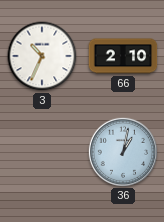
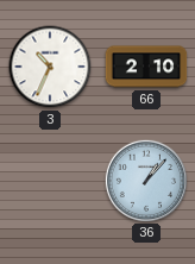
36: 1:02 -> 1:07
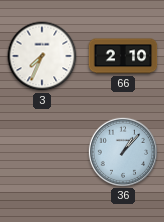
3: 10:34 -> 7:34
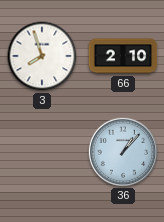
3: 7:34 -> 7:57
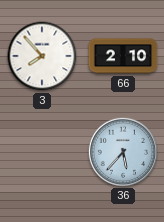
3: 7:57 -> 7:53
36: 1:07 -> 5:37
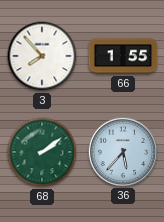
66: 2:10 -> 1:55
68: none -> 2:09
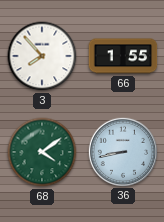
68: 2:09 -> 4:09
36: 5:37 -> 8:43
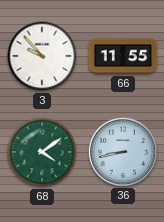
3: 7:53 -> 9:53
66: 1:55 -> 11:55
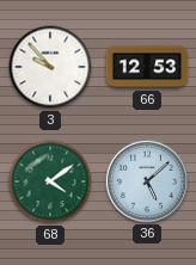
66: 11:55 -> 12:53
36: 8:43 -> 5:08
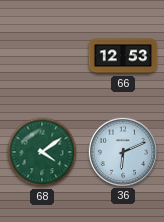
3: 9:53 -> none
36: 5:08 -> 6:11
